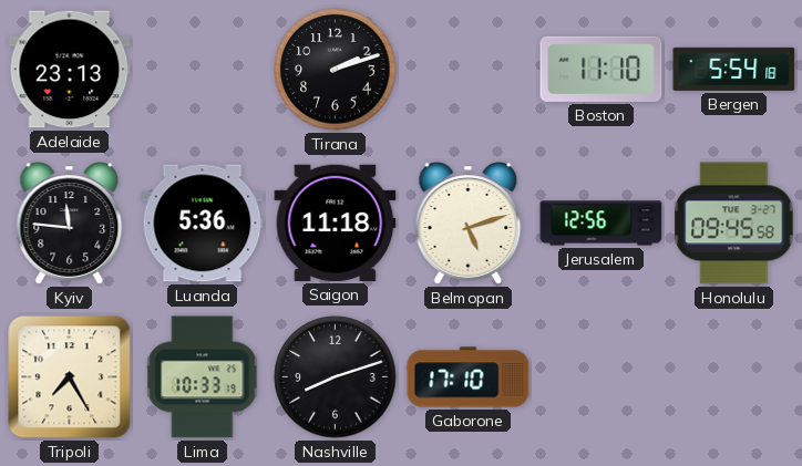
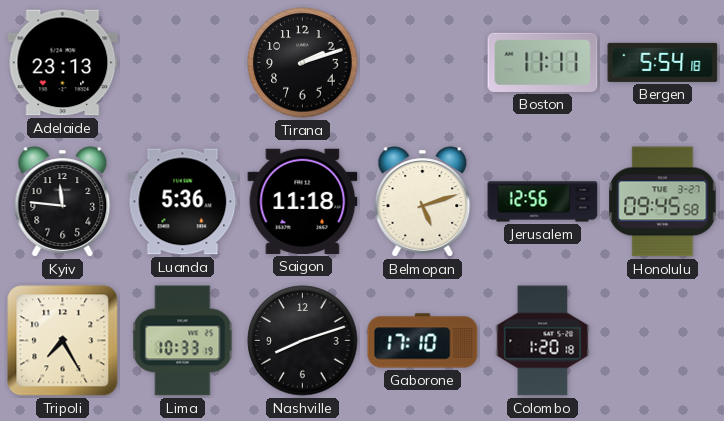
Boston: 11:10 -> 11:11
Colombo: none -> 1:20
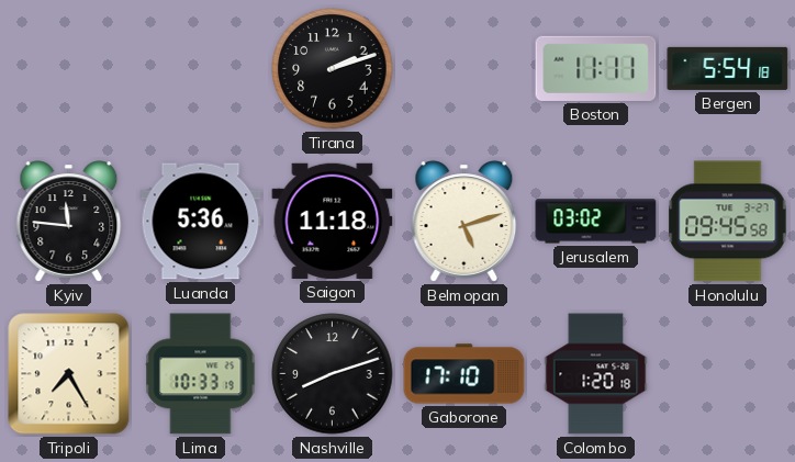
Adelaide: 23:13 -> none
Jerusalem: 12:56 -> 03:02
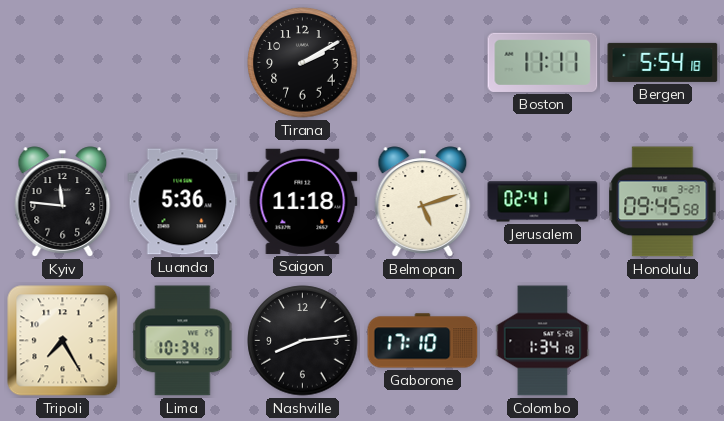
Tirana: 2:12 -> 2:10
Jerusalem: 03:02 -> 02:41
Lima: 10:33 -> 10:34
Nashville: 8:12 -> 8:14
Colombo: 1:20 -> 1:34
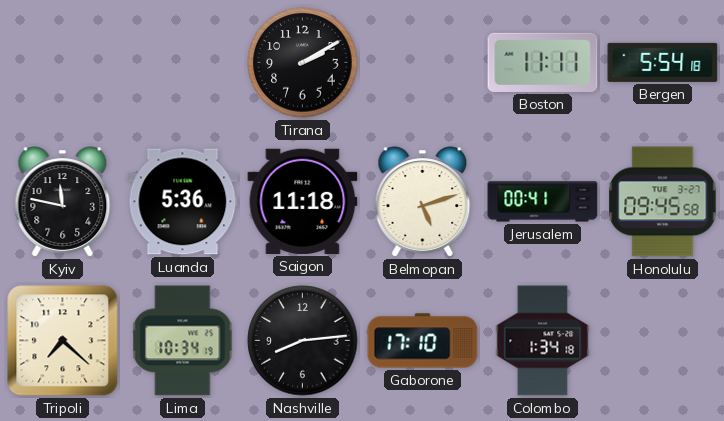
Kyiv: 11:46 -> 11:47
Jerusalem: 02:41 -> 00:41
Tripoli: 7:25 -> 7:22
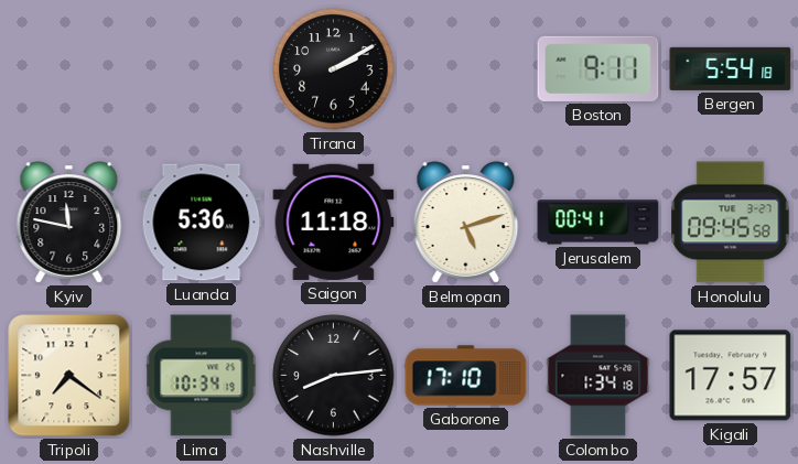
Boston: 11:11 -> 9:11
Tripoli: 7:22 -> 7:21
Kigali: none -> 17:57
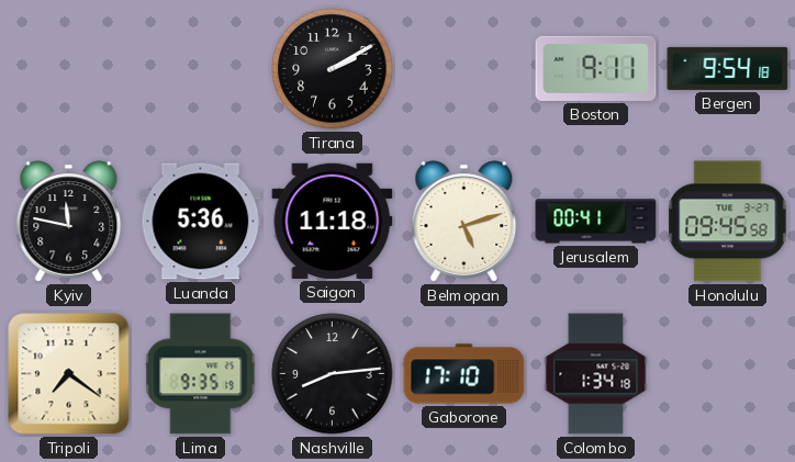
Bergen: 5:54 -> 9:54
Lima: 10:34 -> 9:35
Kigali: 17:57 -> none
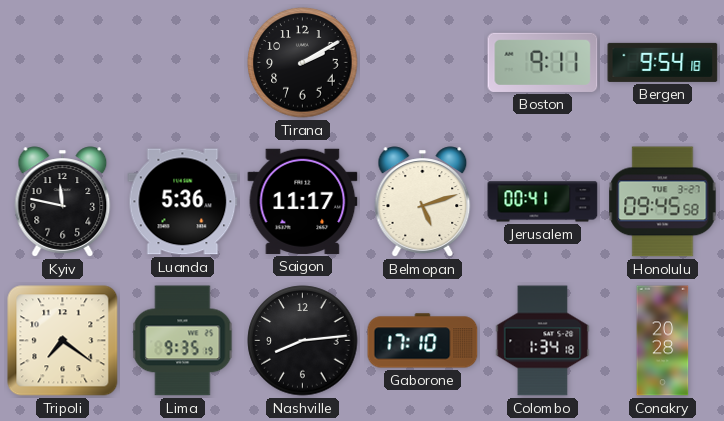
Saigon: 11:18 -> 11:17
Conakry: none -> 20:28
